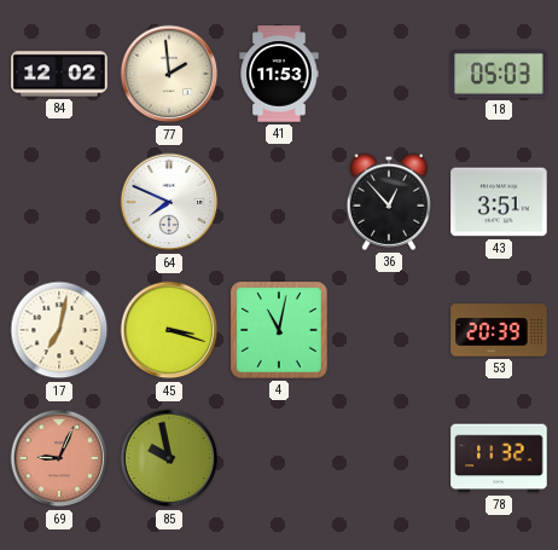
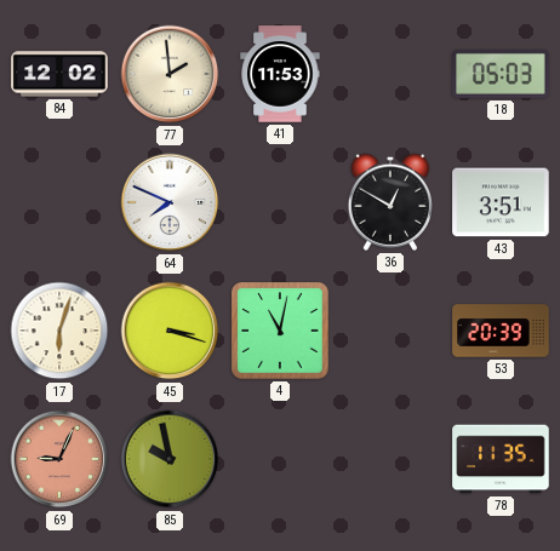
36: 12:53 -> 12:50
17: 7:02 -> 6:03
78: 11:32 -> 11:35
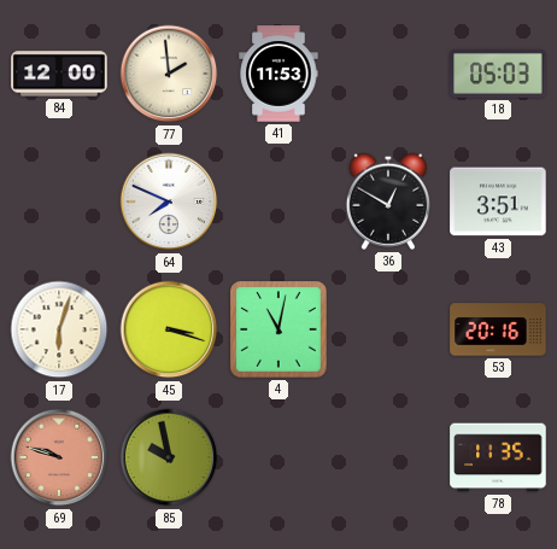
84: 12:02 -> 12:00
53: 20:39 -> 20:16
69: 9:04 -> 9:48
